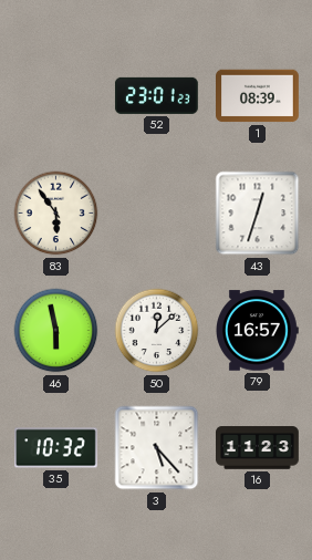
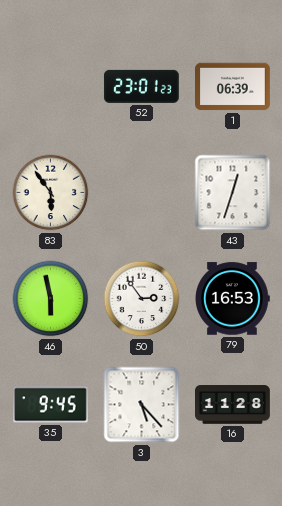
1: 08:39 -> 06:39
50: 12:08 -> 2:54
79: 16:57 -> 16:53
35: 10:32 -> 9:45
16: 11:23 -> 11:28
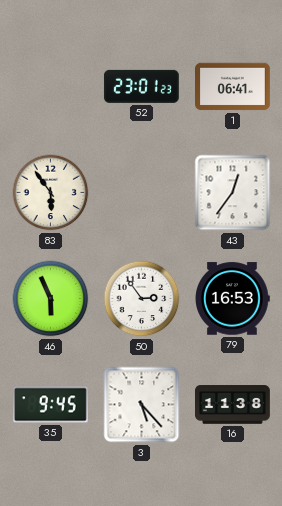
1: 06:39 -> 06:41
43: 12:33 -> 12:36
46: 5:58 -> 5:56
16: 11:28 -> 11:38
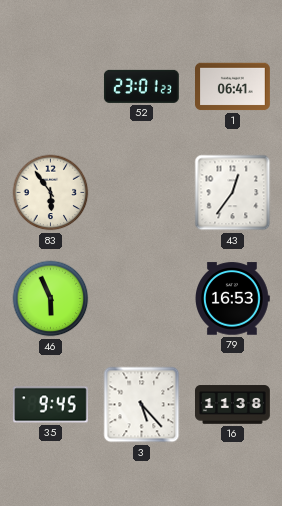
50: 2:54 -> none
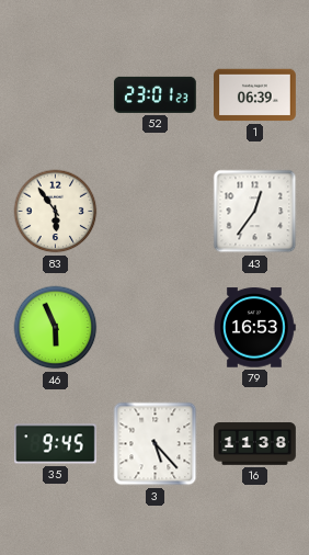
1: 06:41 -> 06:39
